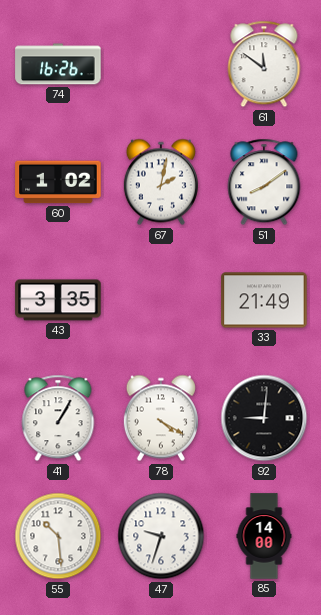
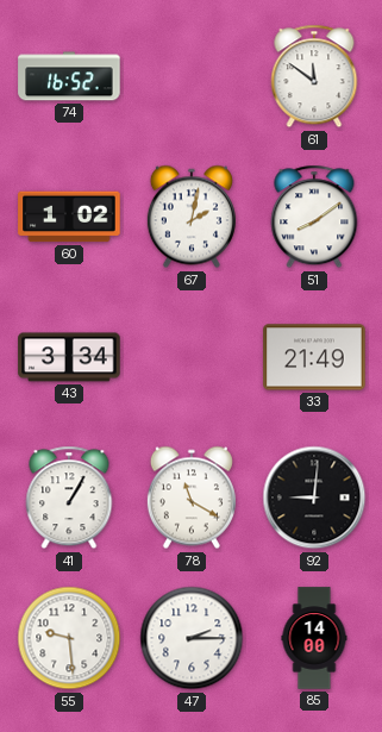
74: 16:26 -> 16:52
43: 3:35 -> 3:34
78: 4:20 -> 11:20
55: 10:29 -> 9:29
47: 9:33 -> 2:15
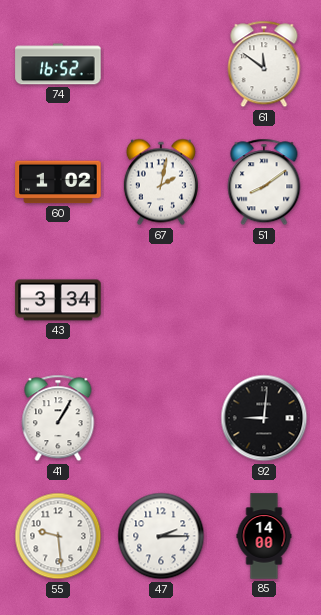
33: 21:49 -> none
78: 11:20 -> none
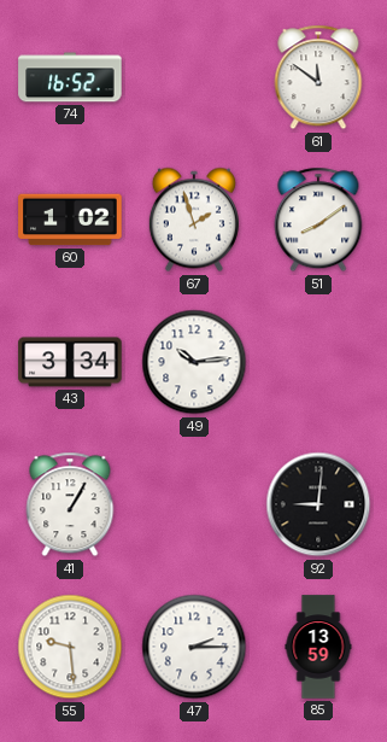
67: 2:02 -> 1:57
49: none -> 10:14
85: 14:00 -> 13:59
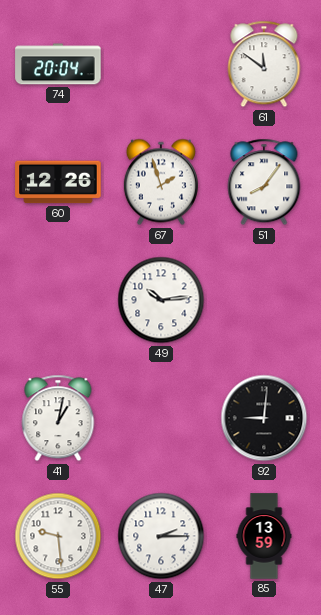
74: 16:52 -> 20:04
60: 1:02 -> 12:26
51: 8:09 -> 8:06
43: 3:34 -> none
41: 1:05 -> 1:02
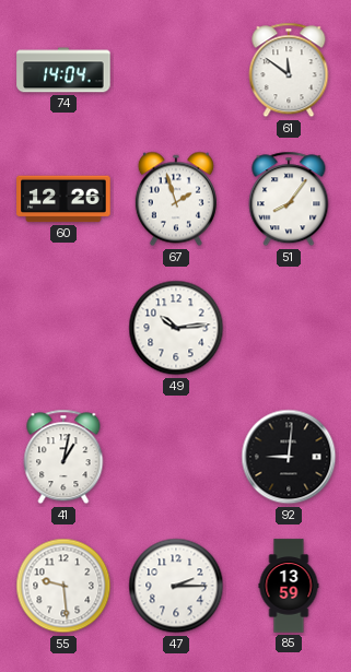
74: 20:04 -> 14:04
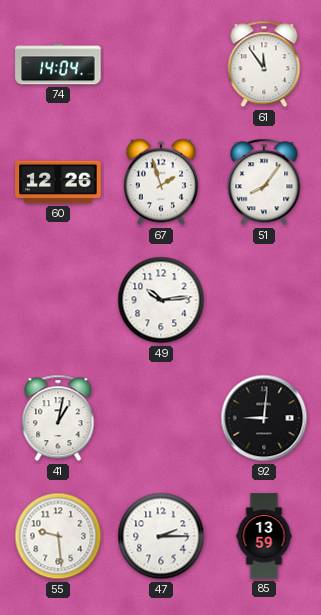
61: 11:51 -> 11:54
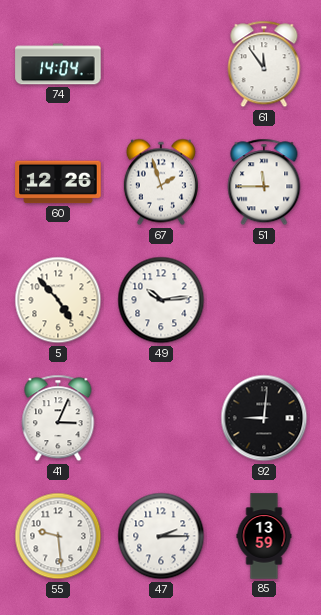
51: 8:06 -> 11:45
5: none -> 4:53
41: 1:02 -> 3:04
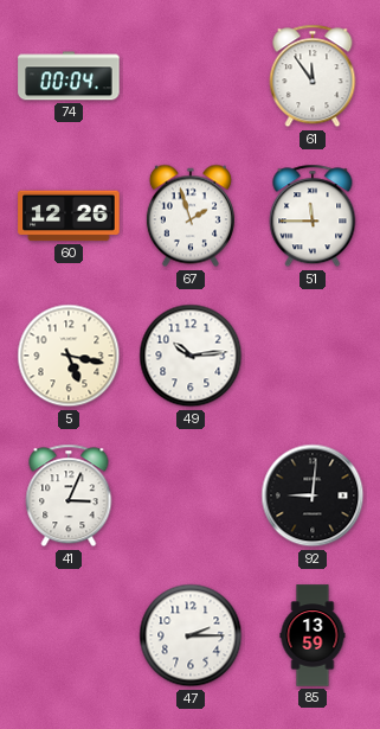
74: 14:04 -> 00:04
5: 4:53 -> 5:17
55: 9:29 -> none
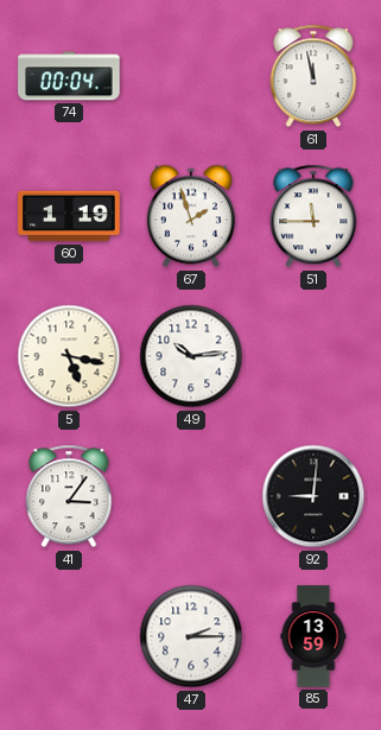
61: 11:54 -> 11:58
60: 12:26 -> 1:19
41: 3:04 -> 3:06
